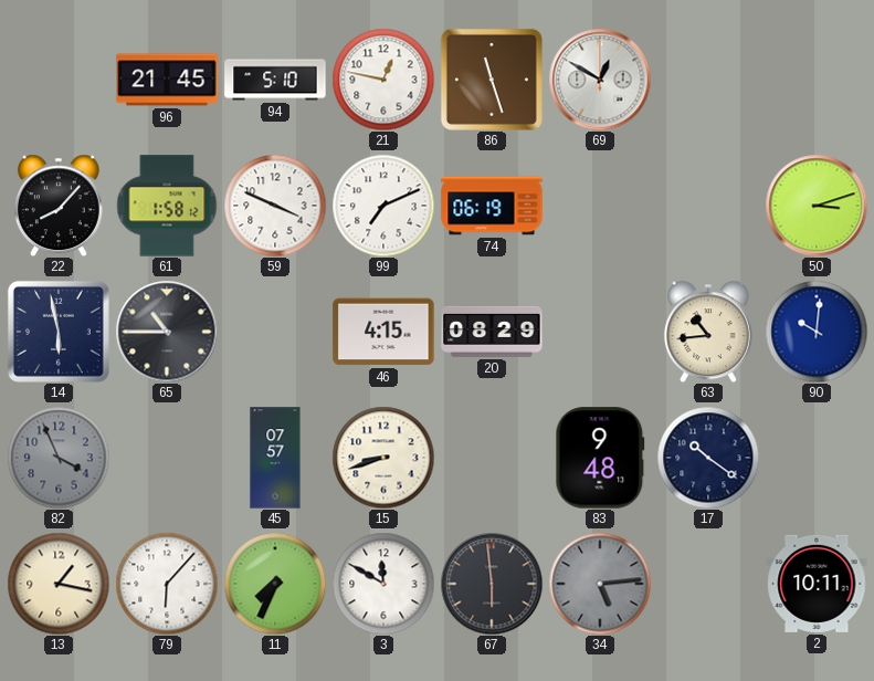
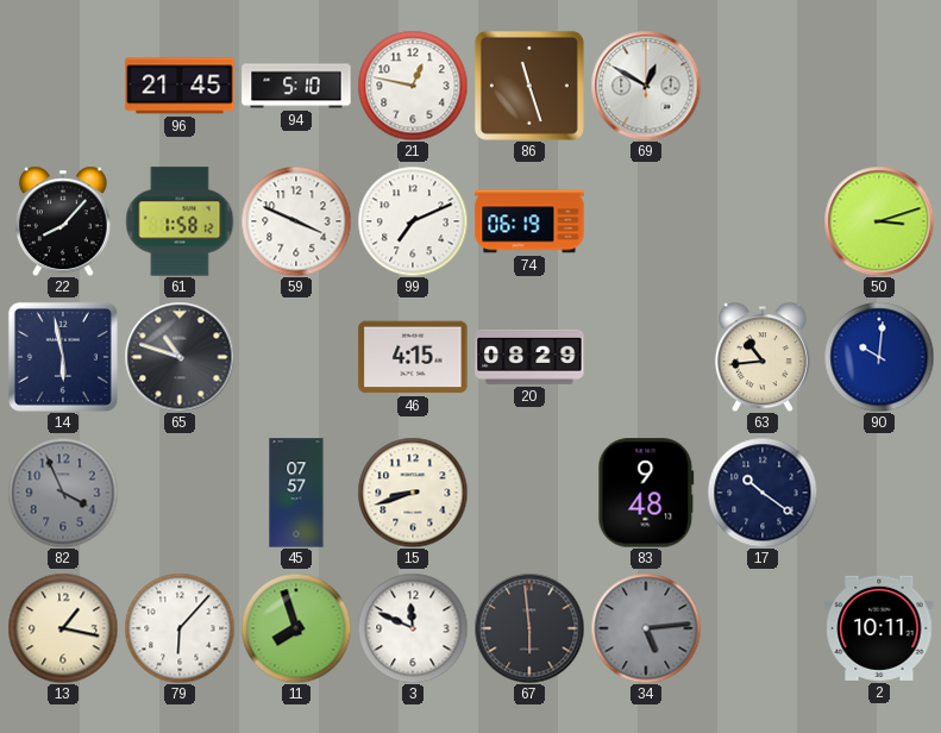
65: 10:45 -> 10:48
11: 7:34 -> 7:57
3: 11:50 -> 11:49
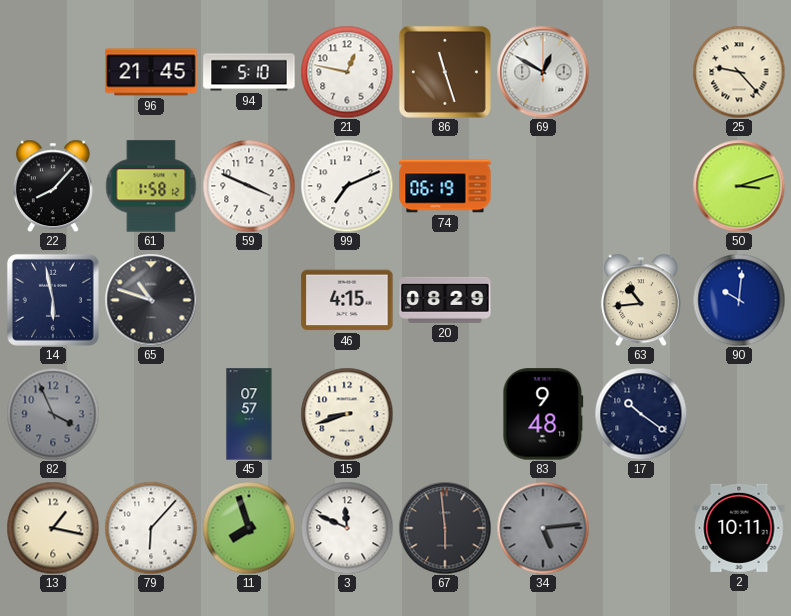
25: none -> 9:23
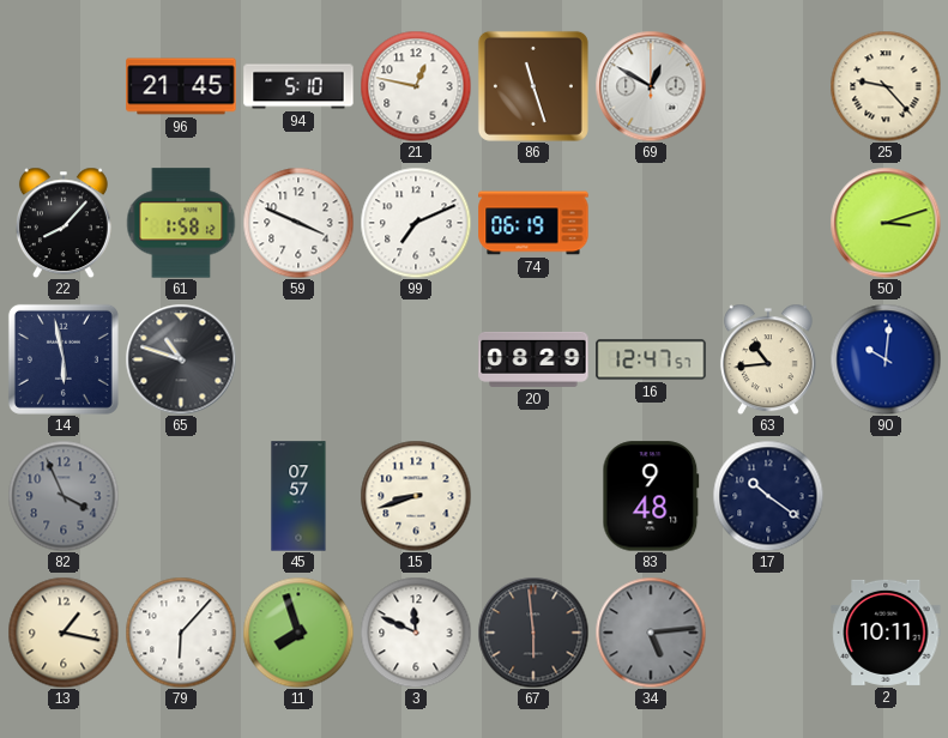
46: 4:15 -> none
16: none -> 12:47
